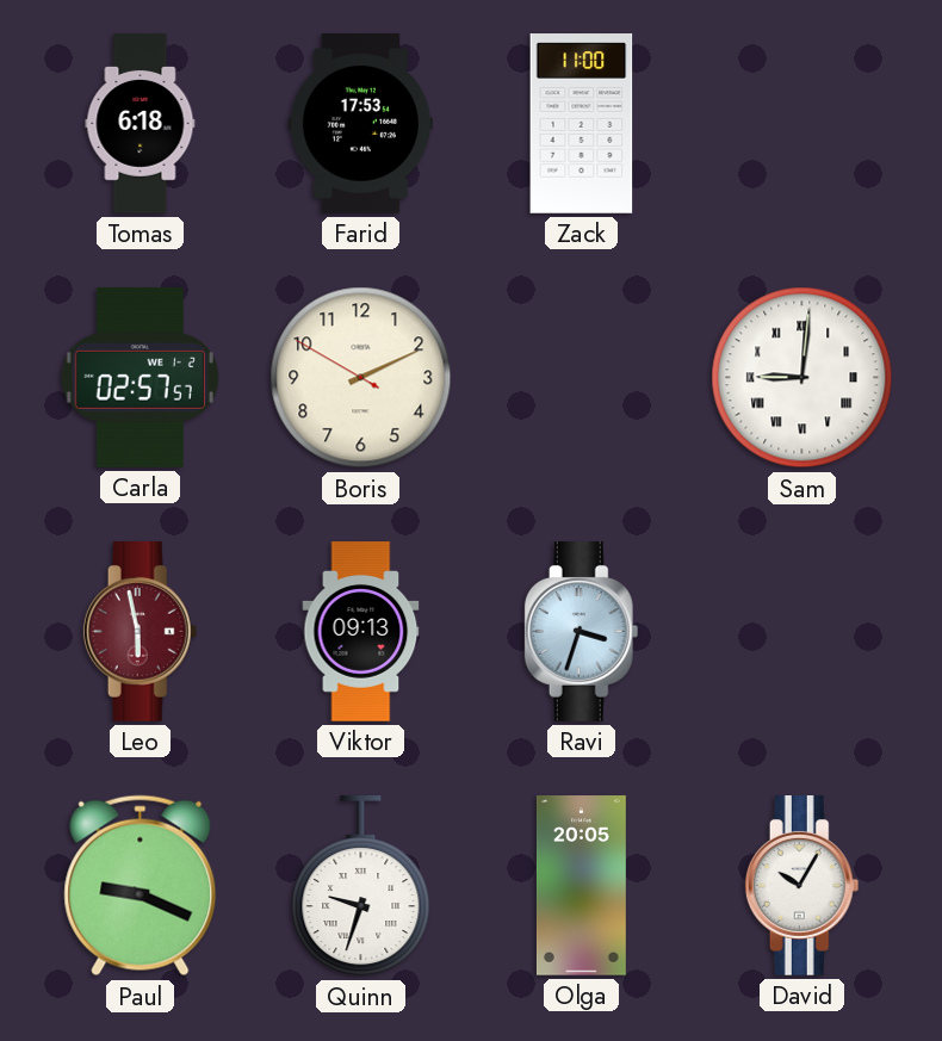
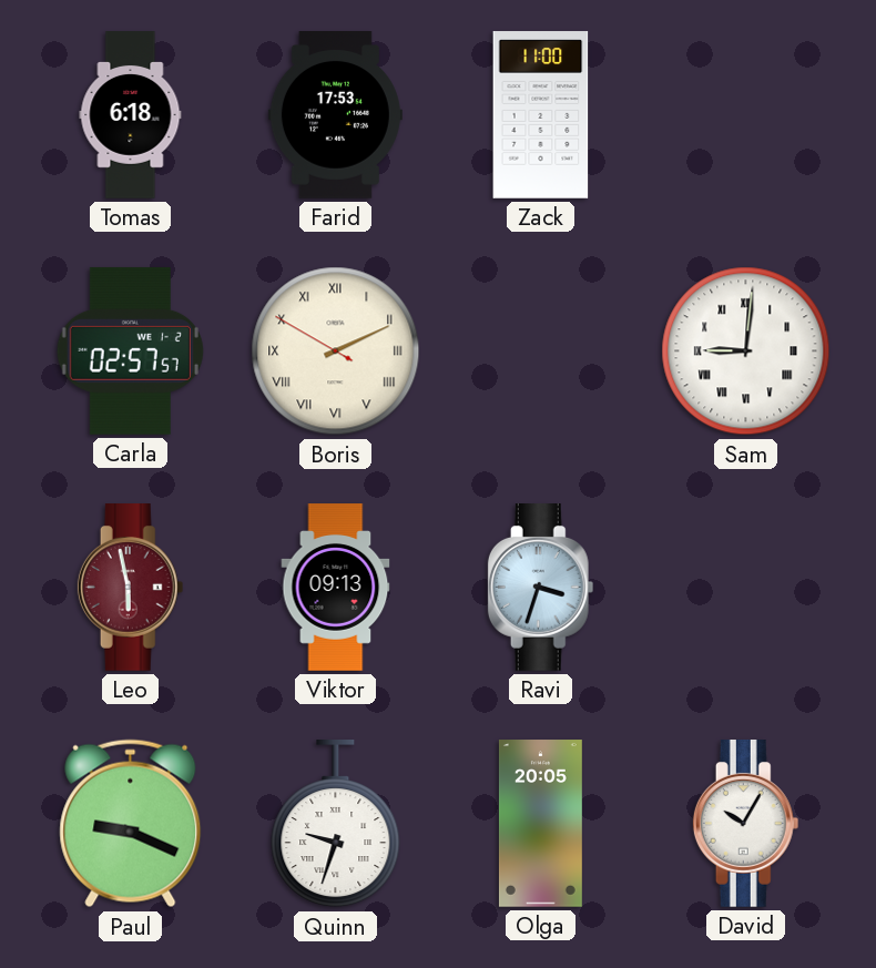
Boris numerals: Arabic -> Roman
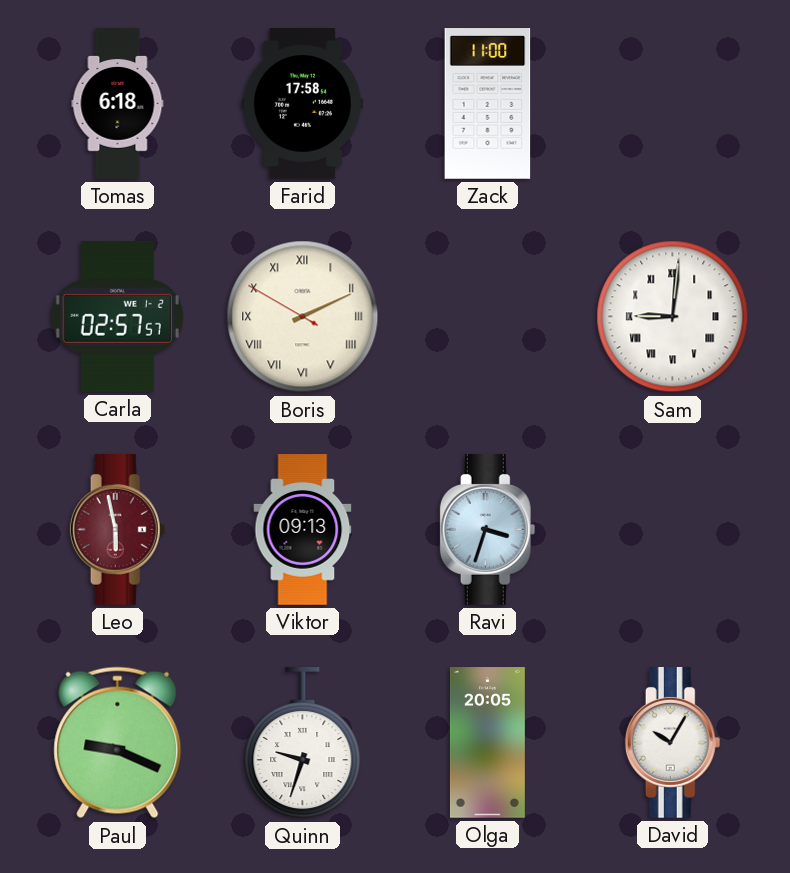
Farid: 17:53 -> 17:58
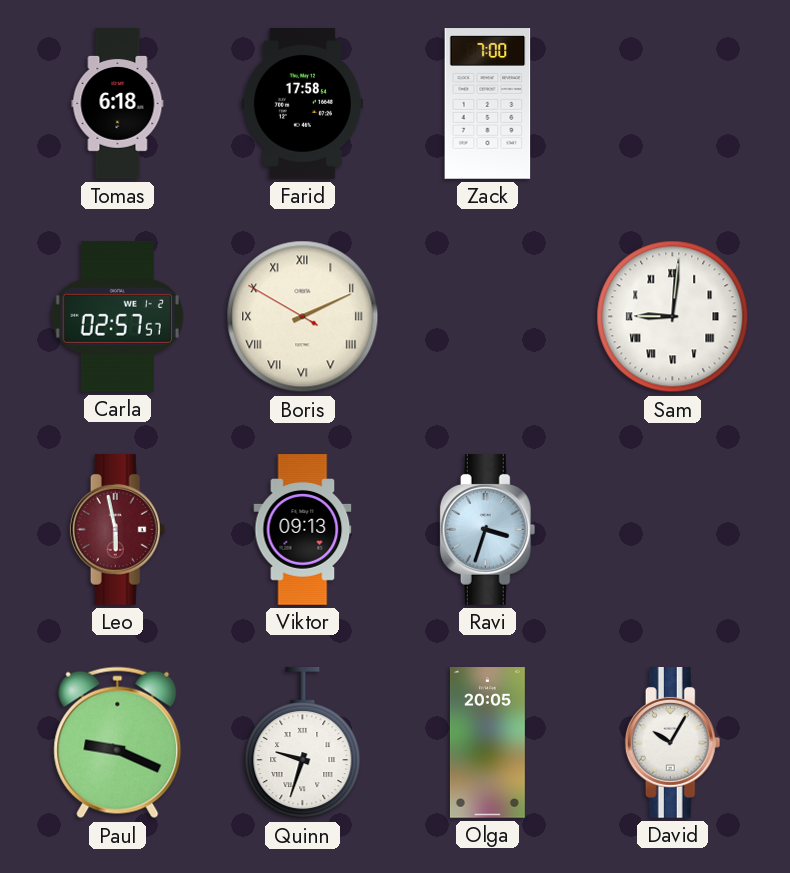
Zack: 11:00 -> 7:00
